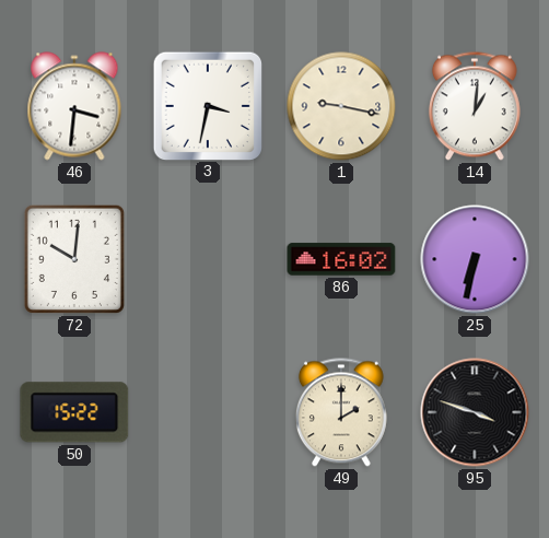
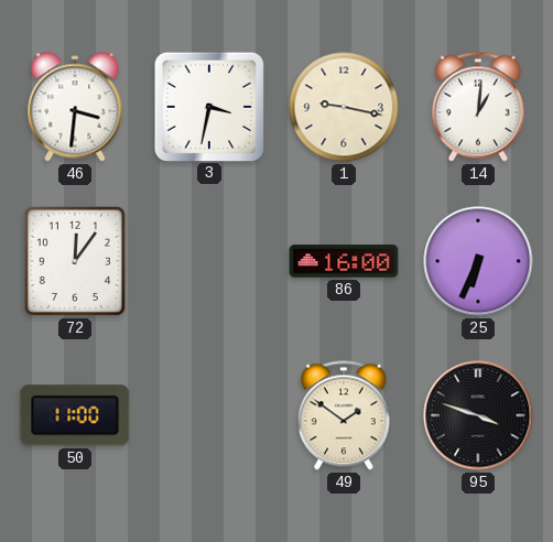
72: 10:01 -> 12:06
86: 16:02 -> 16:00
25: 6:32 -> 6:34
50: 15:22 -> 11:00
49: 2:00 -> 1:51
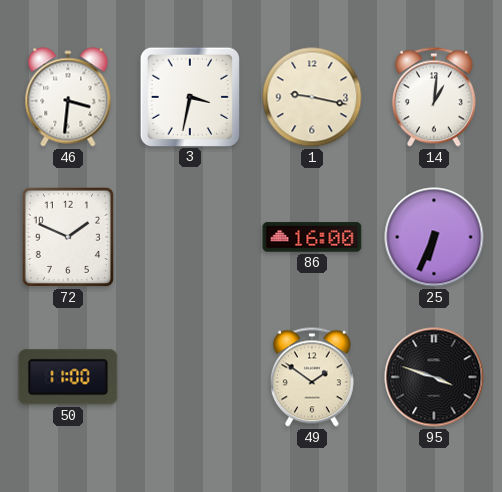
72: 12:06 -> 1:49
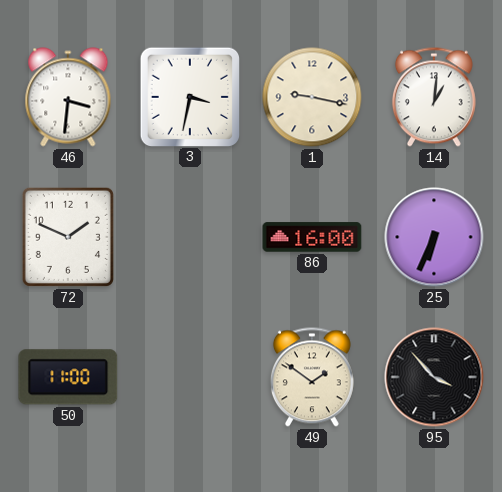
95: 3:48 -> 3:53
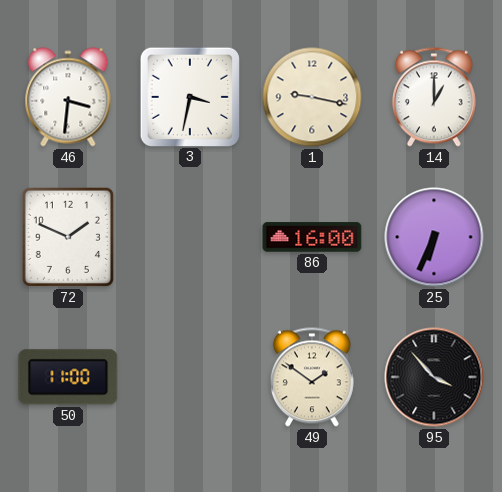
14: 1:01 -> 1:00
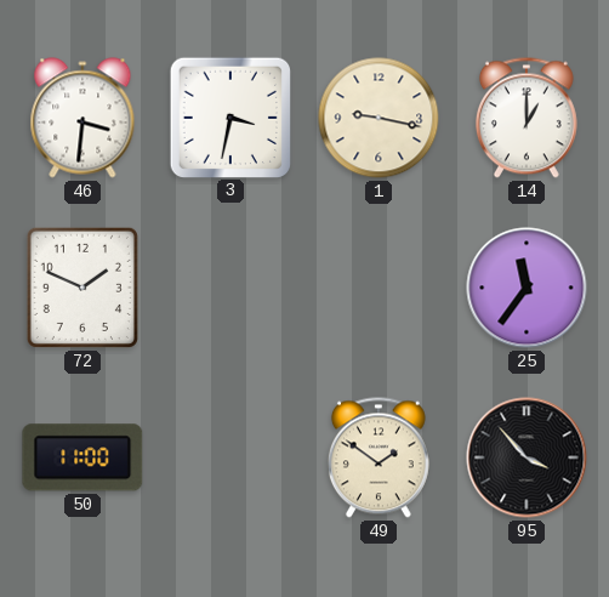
86: 16:00 -> none
25: 6:34 -> 11:36
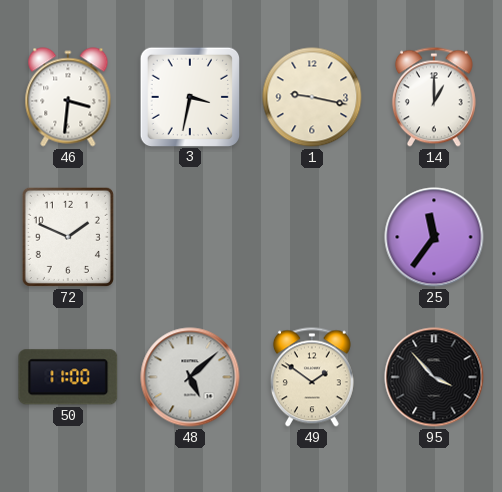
48: none -> 5:08
